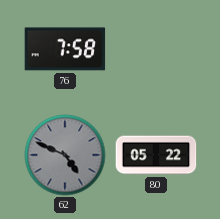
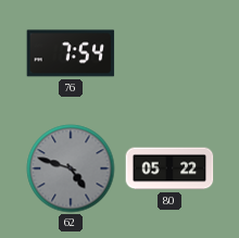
76: 7:58 -> 7:54
62: 4:49 -> 4:48
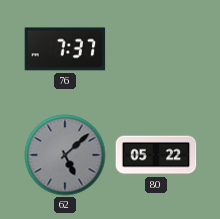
76: 7:54 -> 7:37
62: 4:48 -> 5:08
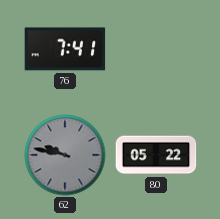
76: 7:37 -> 7:41
62: 5:08 -> 9:47
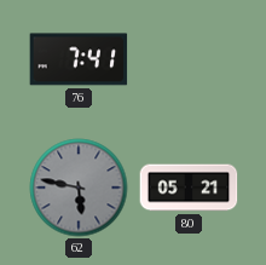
62: 9:47 -> 5:47
80: 05:22 -> 05:21
